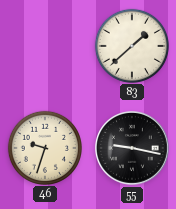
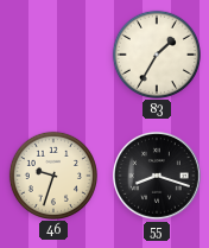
83: 1:38 -> 1:35
55: 9:17 -> 8:18
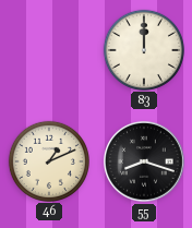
83: 1:35 -> 12:00
46: 9:33 -> 1:11
